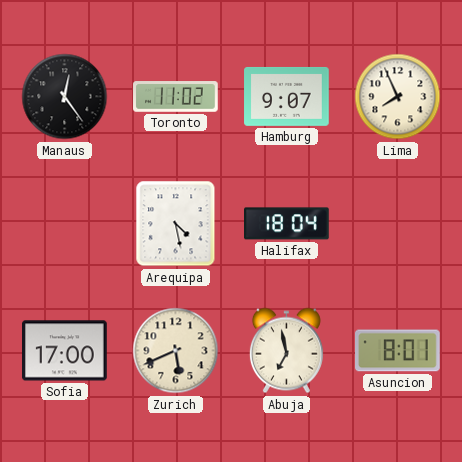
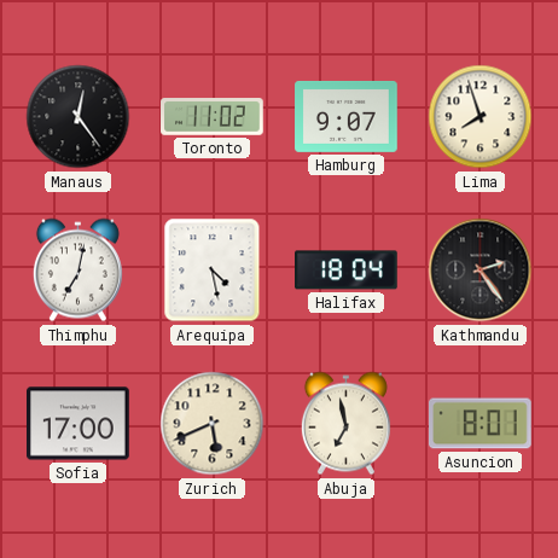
Lima: 7:56 -> 7:57
Thimphu: none -> 7:02
Kathmandu: none -> 2:24
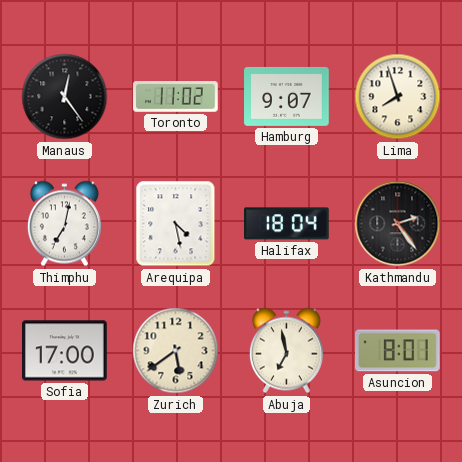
Zurich: 5:41 -> 5:39
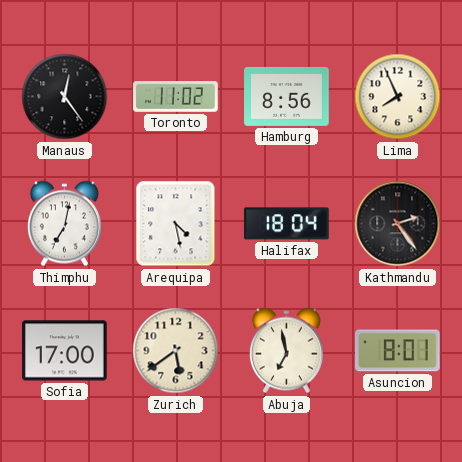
Hamburg: 9:07 -> 8:56
Lima: 7:57 -> 7:56
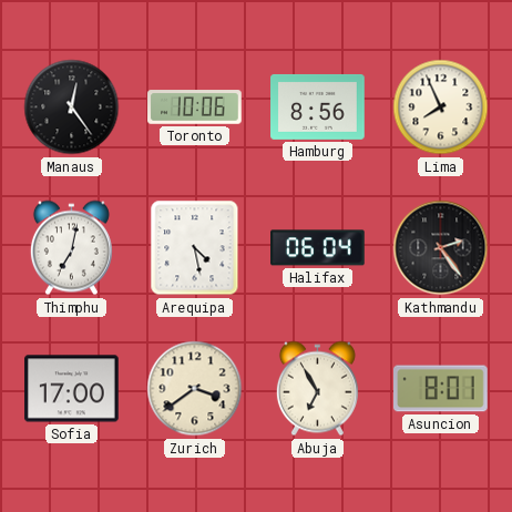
Toronto: 11:02 -> 10:06
Halifax: 18:04 -> 06:04
Zurich: 5:39 -> 3:39
Abuja: 6:58 -> 6:55
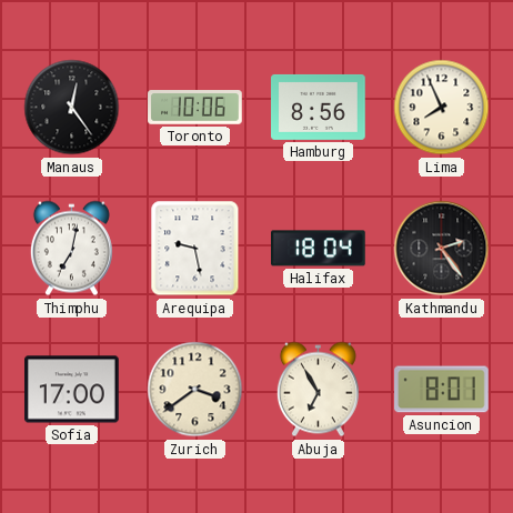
Arequipa: 4:28 -> 9:28
Halifax: 06:04 -> 18:04
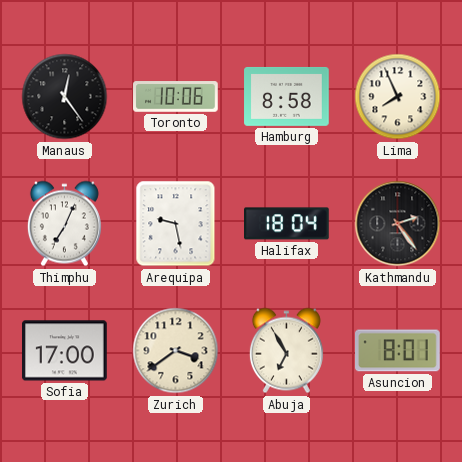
Hamburg: 8:56 -> 8:58
Thimphu: 7:02 -> 7:04
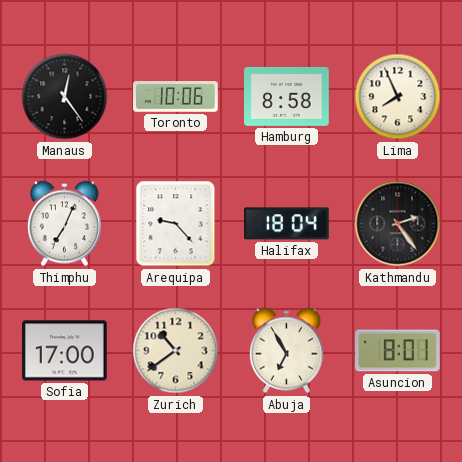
Arequipa: 9:28 -> 9:23
Zurich: 3:39 -> 10:39
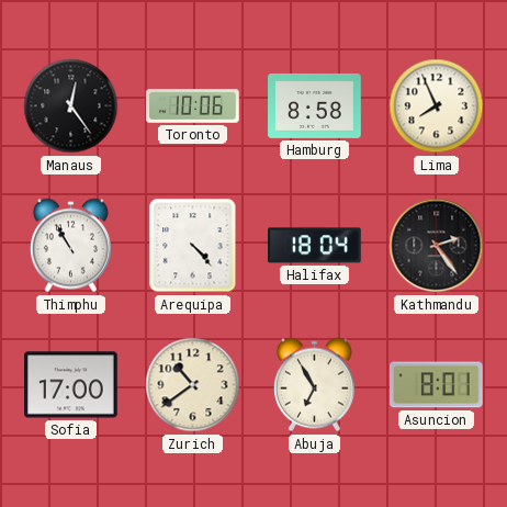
Thimphu: 7:04 -> 10:55
Arequipa: 9:23 -> 4:23
